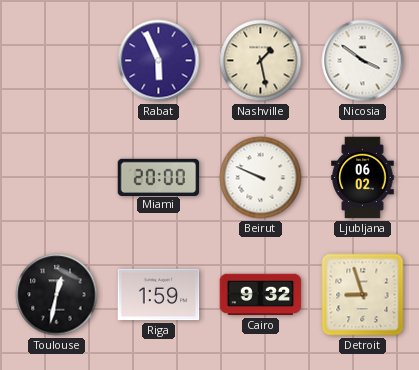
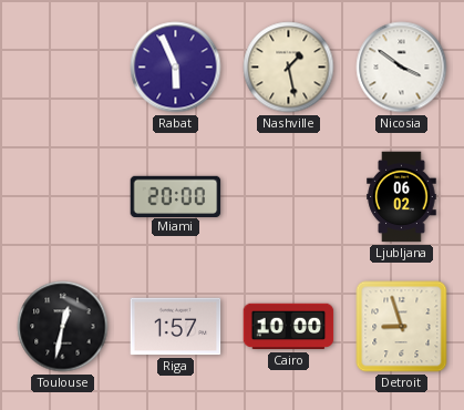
Beirut: 9:49 -> none
Riga: 1:59 -> 1:57
Cairo: 9:32 -> 10:00
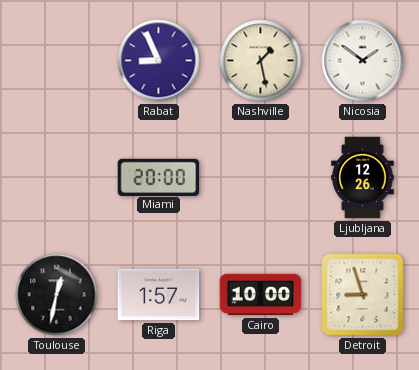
Rabat: 5:56 -> 8:56
Nicosia: 3:51 -> 1:51
Ljubljana: 06:02 -> 12:26
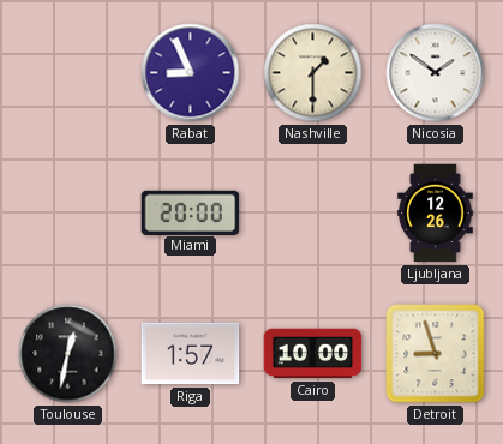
Nashville: 1:28 -> 1:30
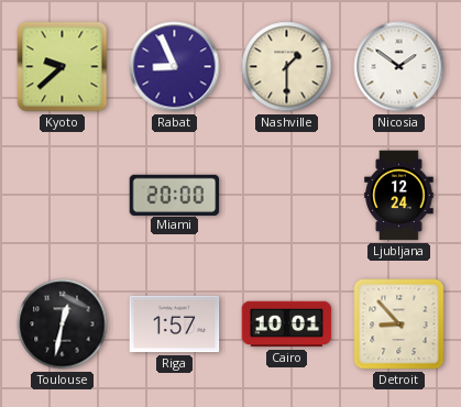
Kyoto: none -> 9:38
Ljubljana: 12:26 -> 12:24
Cairo: 10:00 -> 10:01
Detroit: 8:57 -> 8:53
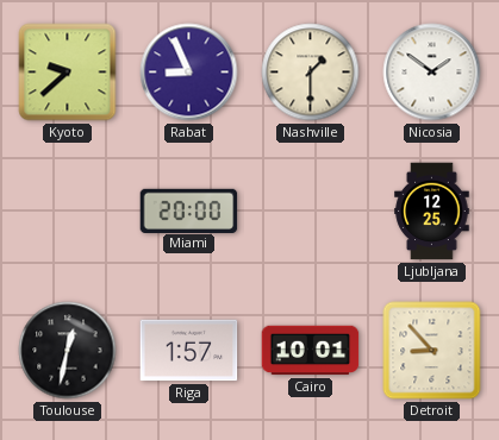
Ljubljana: 12:24 -> 12:25
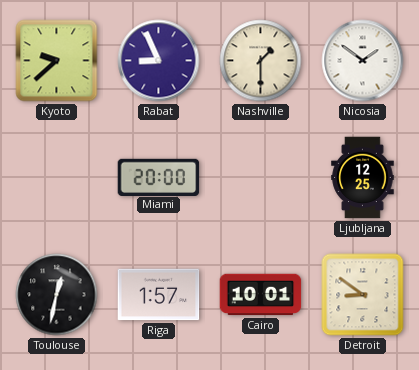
Detroit: 8:53 -> 8:51
